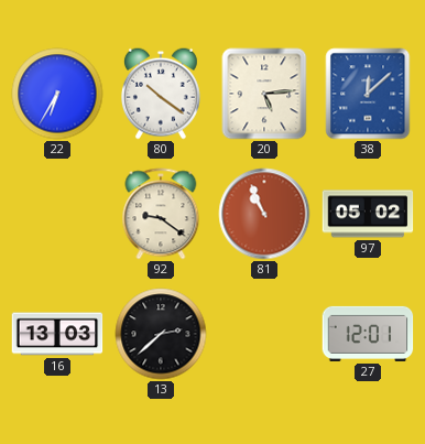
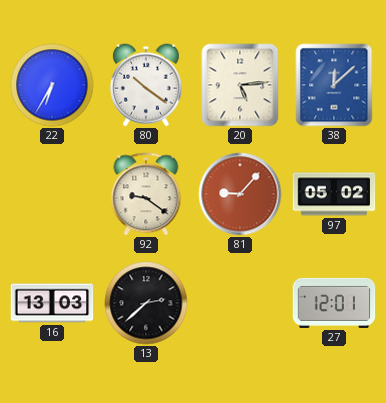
81: 10:56 -> 9:07
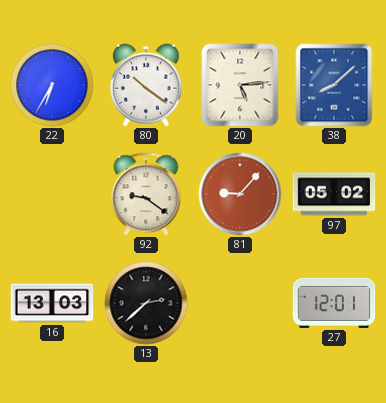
38: 12:08 -> 8:08
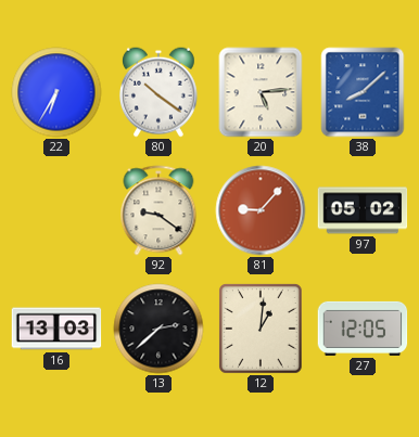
12: none -> 1:01
27: 12:01 -> 12:05
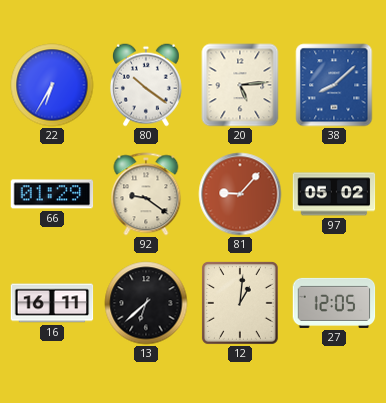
66: none -> 01:29
16: 13:03 -> 16:11
13: 2:38 -> 6:38
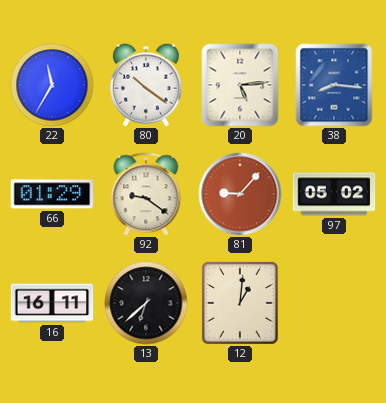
22: 6:35 -> 11:35
38: 8:08 -> 8:16
27: 12:05 -> none
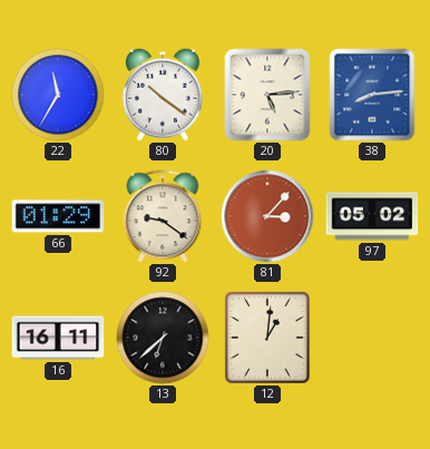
38: 8:16 -> 8:14
81: 9:07 -> 3:07
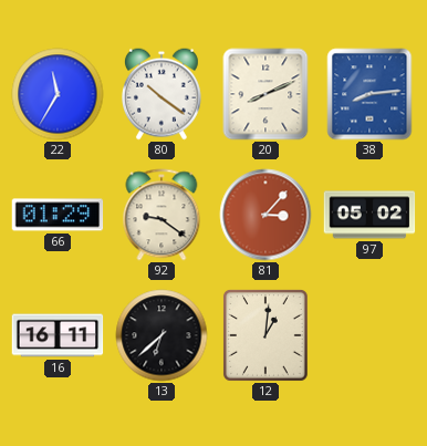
20: 5:14 -> 8:11
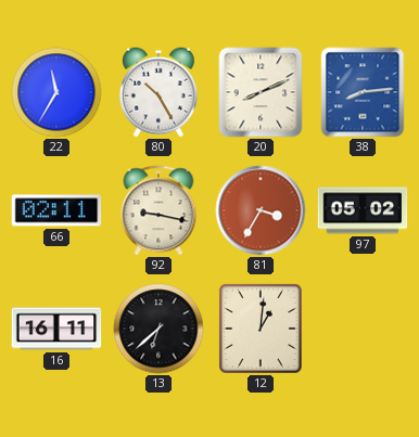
80: 10:21 -> 10:25
66: 01:29 -> 02:11
92: 9:21 -> 9:17
81: 3:07 -> 3:35
